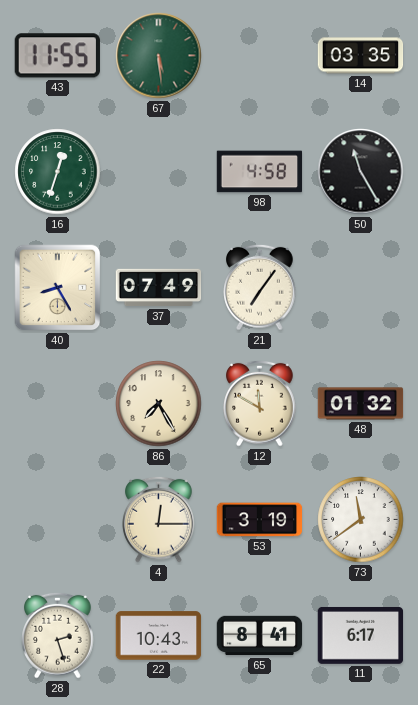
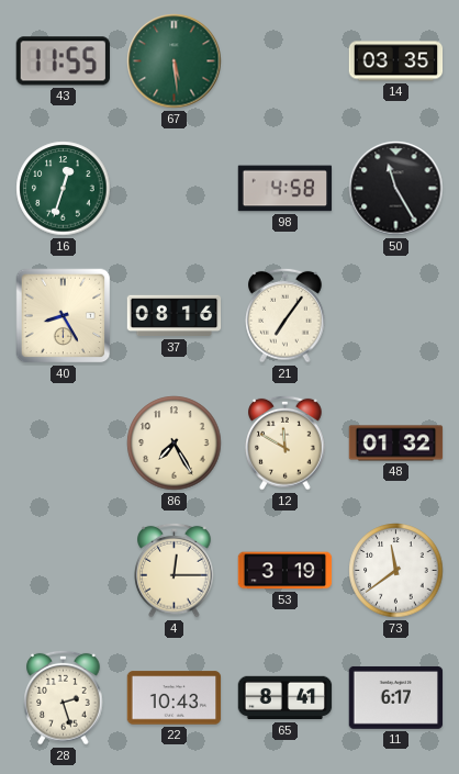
37: 07:49 -> 08:16
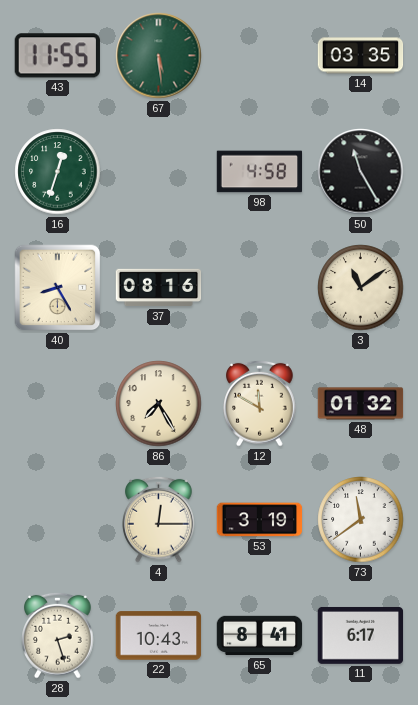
21: 7:06 -> none
3: none -> 11:09
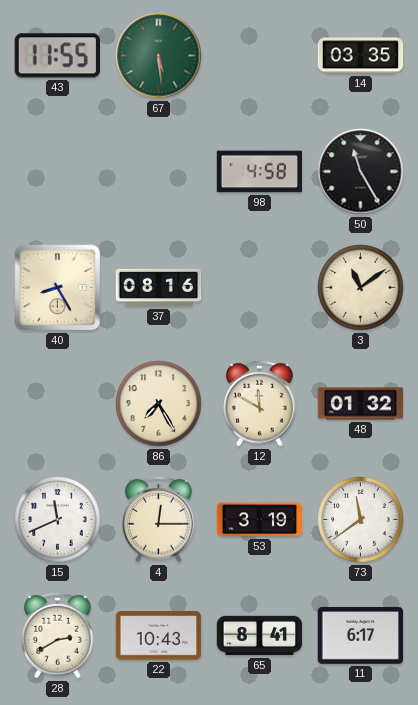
16: 12:33 -> none
15: none -> 11:41
28: 2:27 -> 2:40
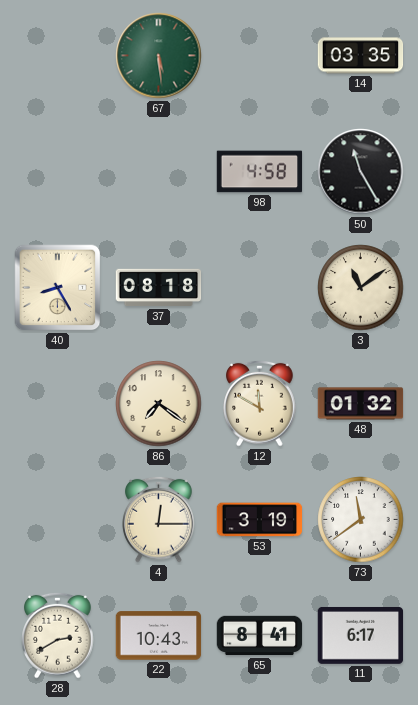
43: 11:55 -> none
37: 08:16 -> 08:18
86: 7:25 -> 7:21
15: 11:41 -> none
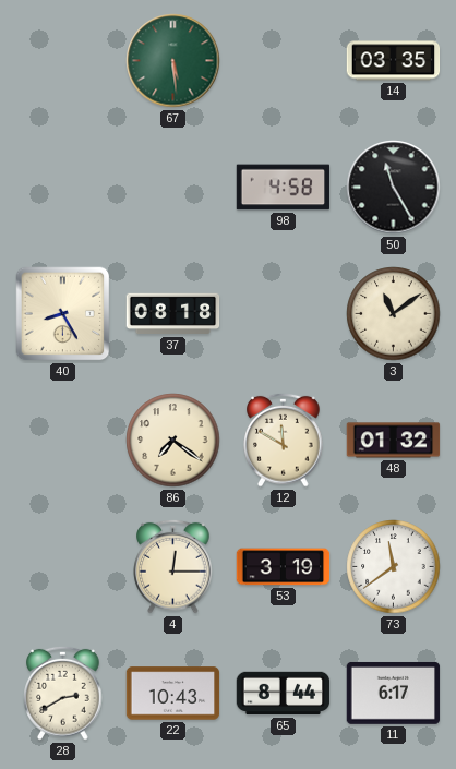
65: 8:41 -> 8:44
